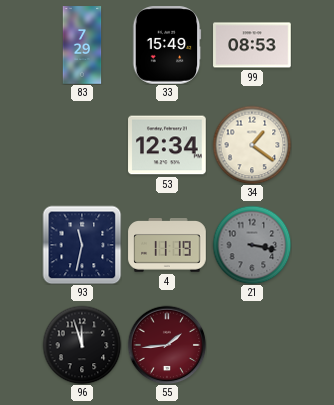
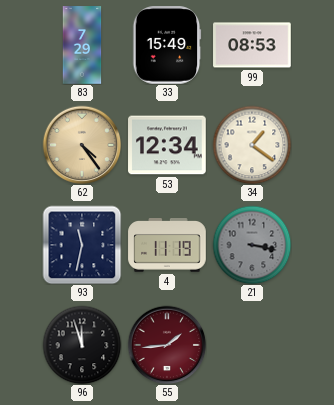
62: none -> 4:24
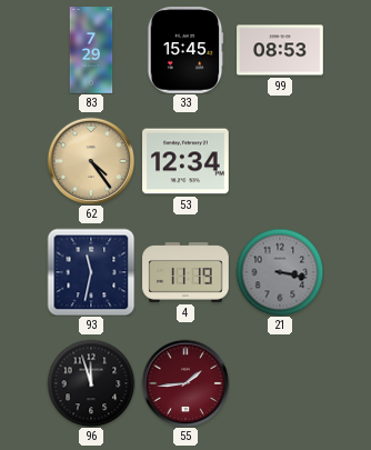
33: 15:49 -> 15:45
34: 1:21 -> none
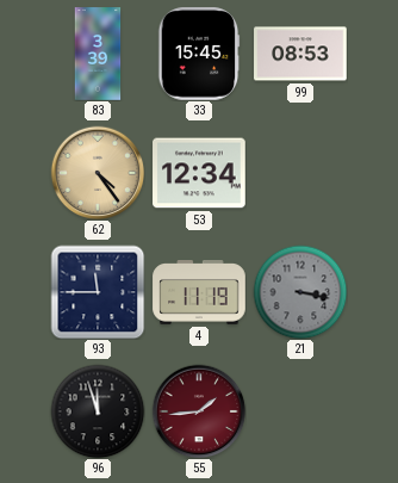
83: 7:29 -> 3:39
93: 11:32 -> 11:45
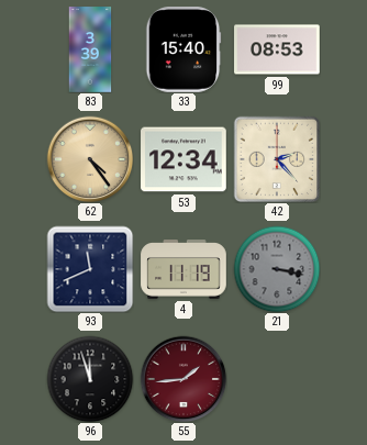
33: 15:45 -> 15:40
42: none -> 2:23
93: 11:45 -> 11:41
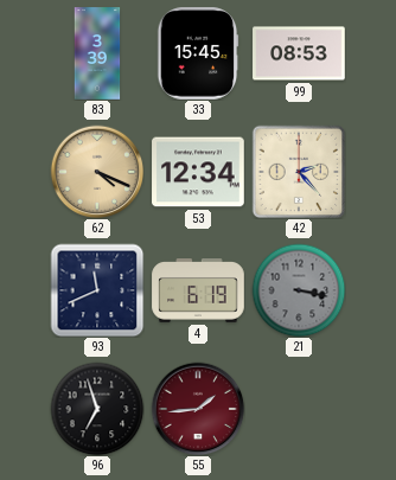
33: 15:40 -> 15:45
62: 4:24 -> 4:19
4: 11:19 -> 6:19
96: 11:57 -> 6:57
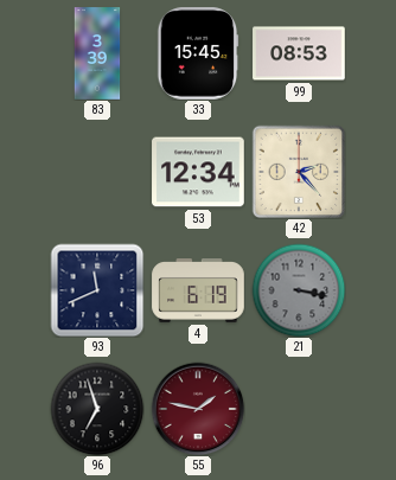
62: 4:19 -> none
55: 1:44 -> 1:47
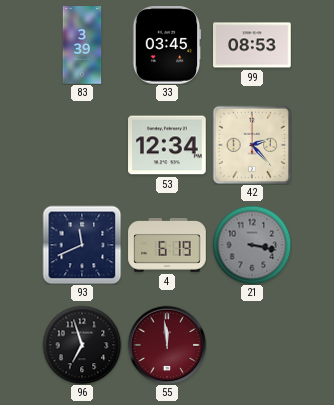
33: 15:45 -> 03:45
55: 1:47 -> 11:59
